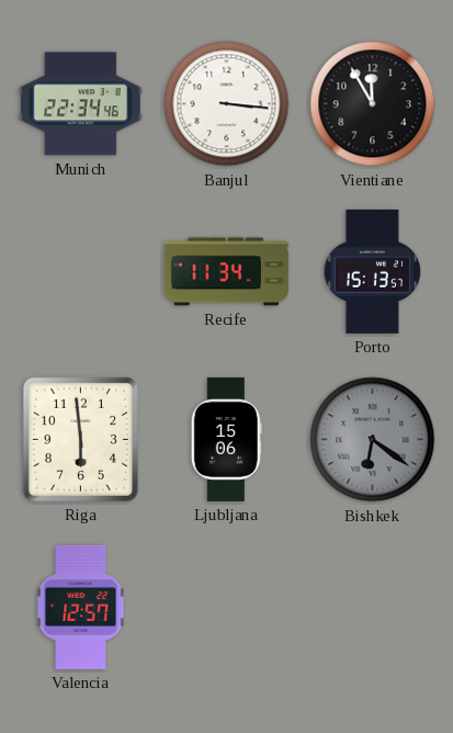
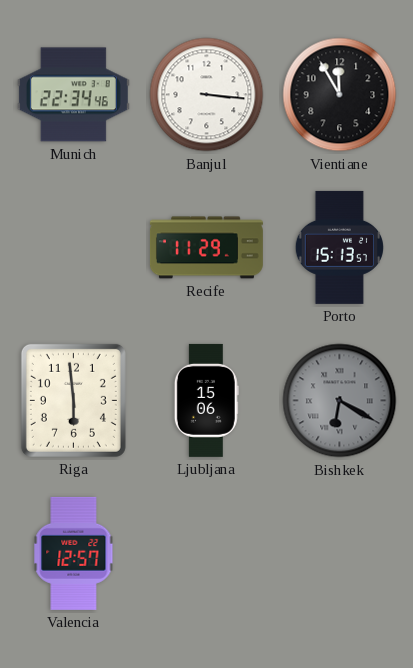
Recife: 11:34 -> 11:29
Bishkek: 6:21 -> 6:20
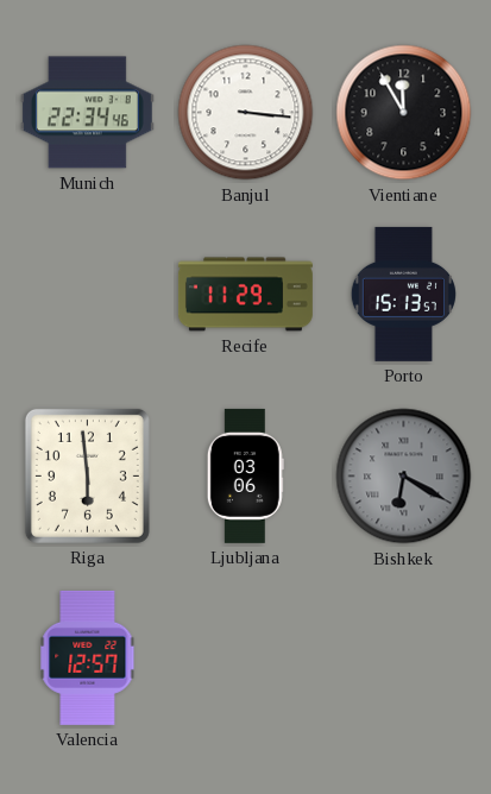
Ljubljana: 15:06 -> 03:06
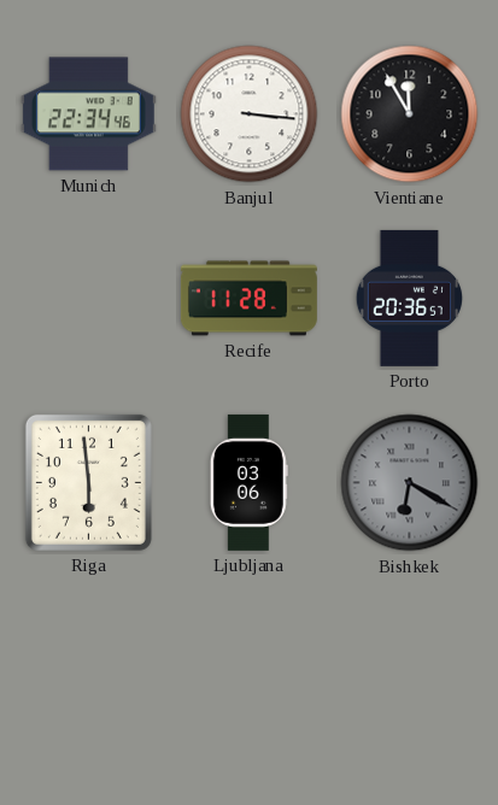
Recife: 11:29 -> 11:28
Porto: 15:13 -> 20:36
Valencia: 12:57 -> none
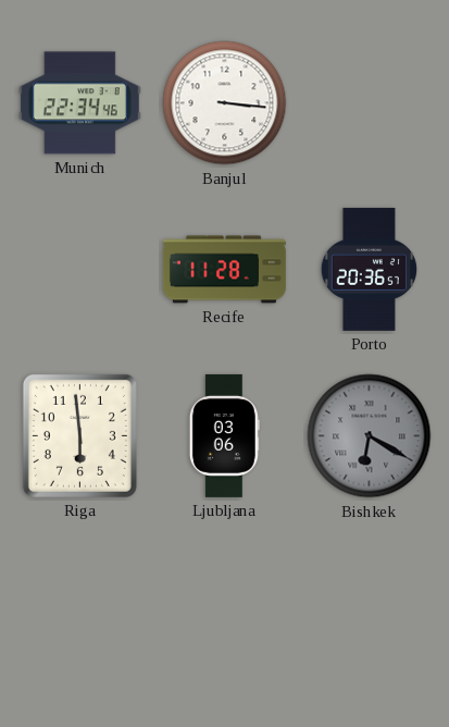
Vientiane: 11:55 -> none
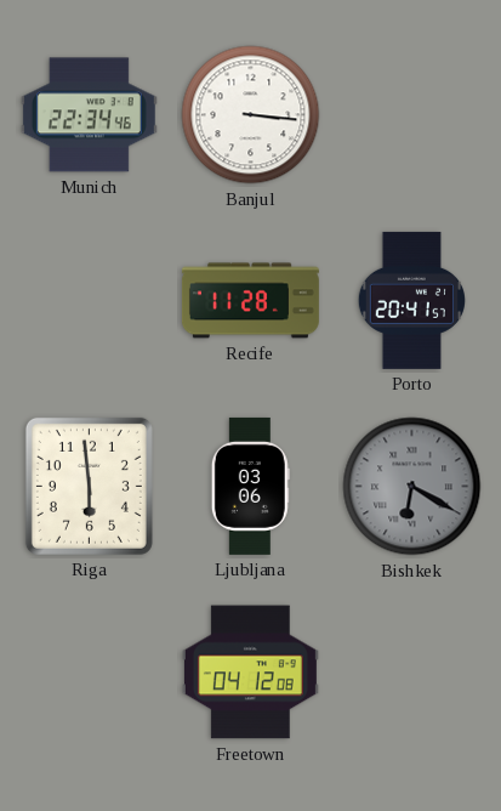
Porto: 20:36 -> 20:41
Freetown: none -> 04:12
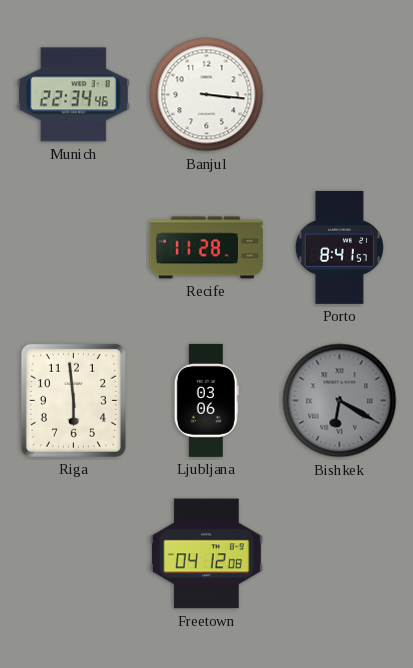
Porto: 20:41 -> 8:41
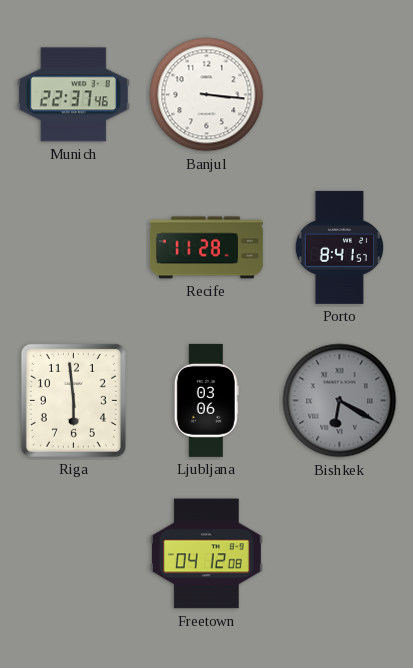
Munich: 22:34 -> 22:37
